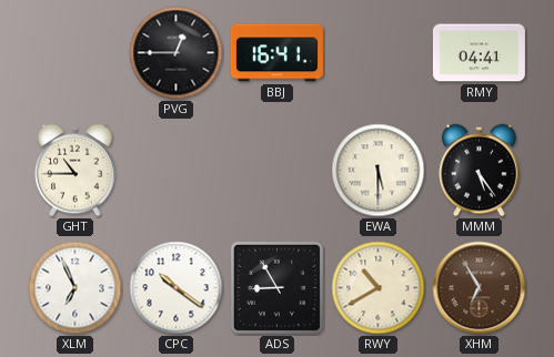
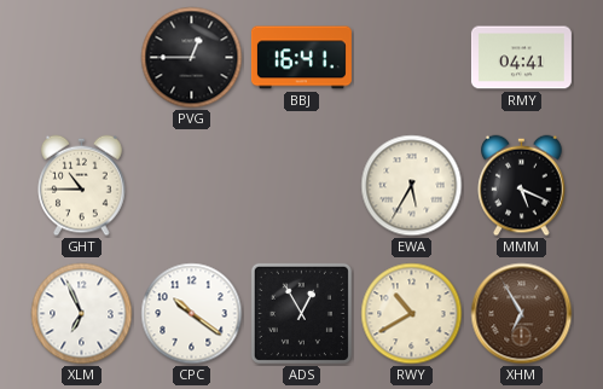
EWA: 5:30 -> 5:35
MMM: 5:24 -> 5:19
ADS: 8:55 -> 12:55
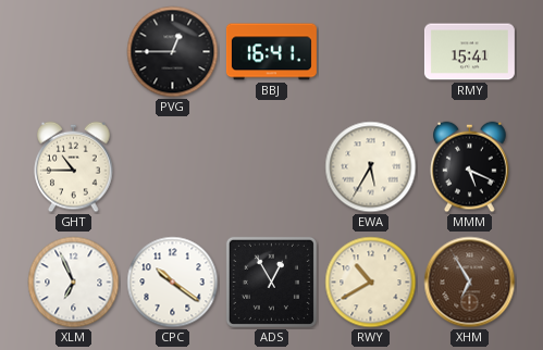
RMY: 04:41 -> 15:41
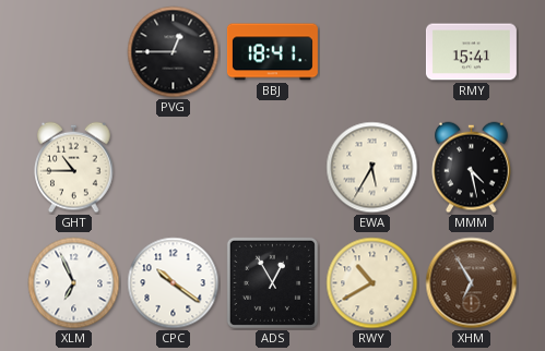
BBJ: 16:41 -> 18:41
MMM: 5:19 -> 4:28
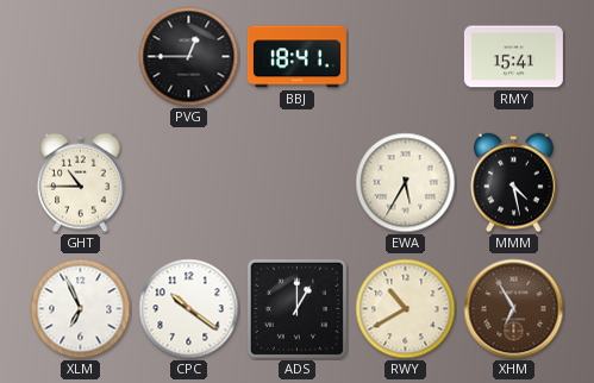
ADS: 12:55 -> 1:00
